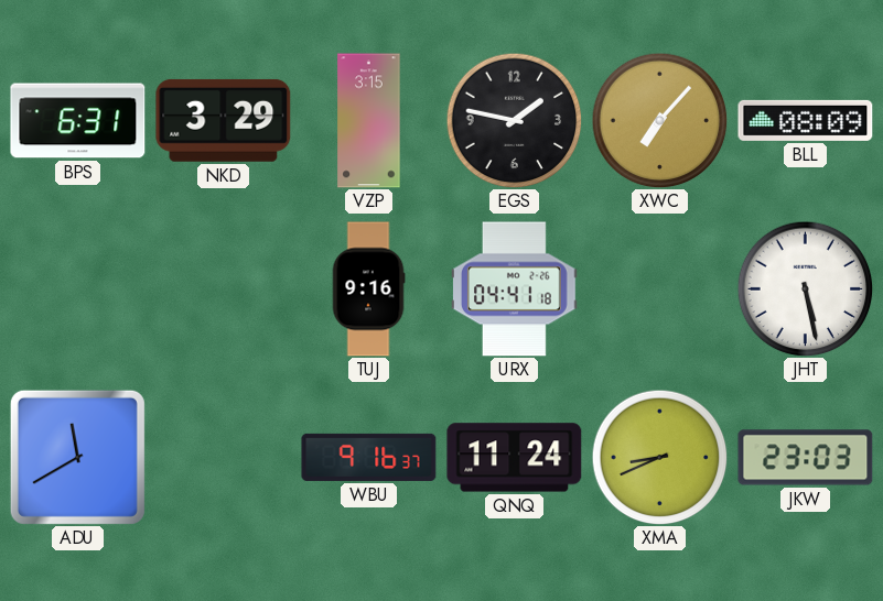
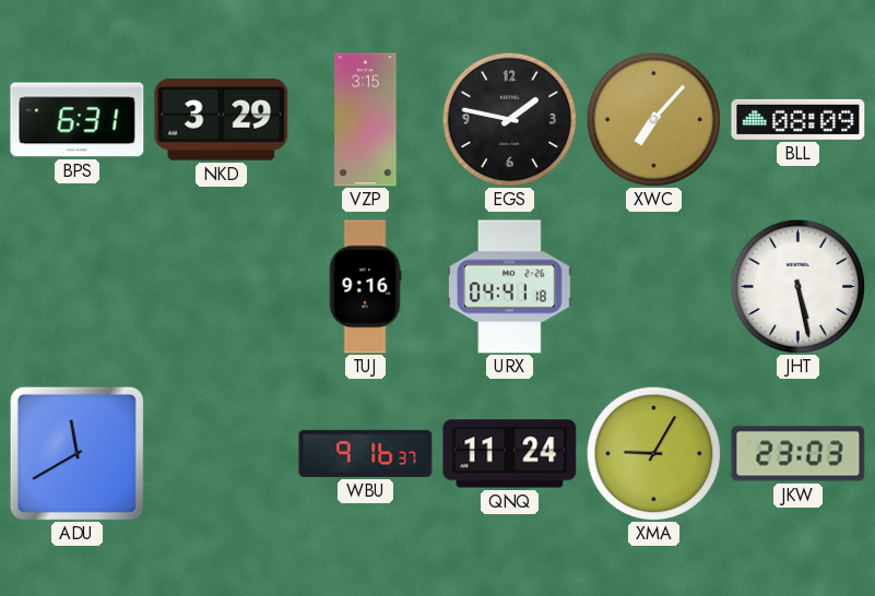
XMA: 8:41 -> 9:05
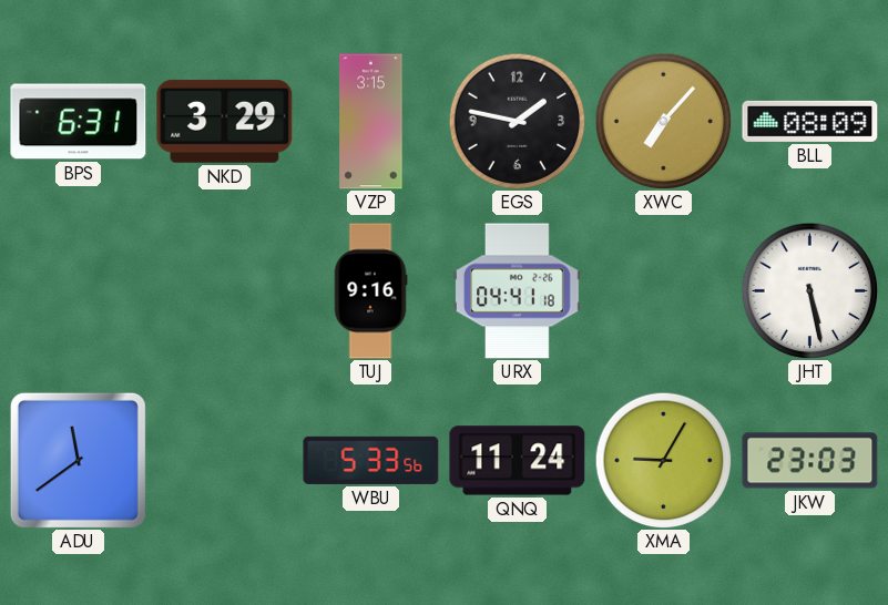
ADU: 11:40 -> 11:39
WBU: 9:16 -> 5:33
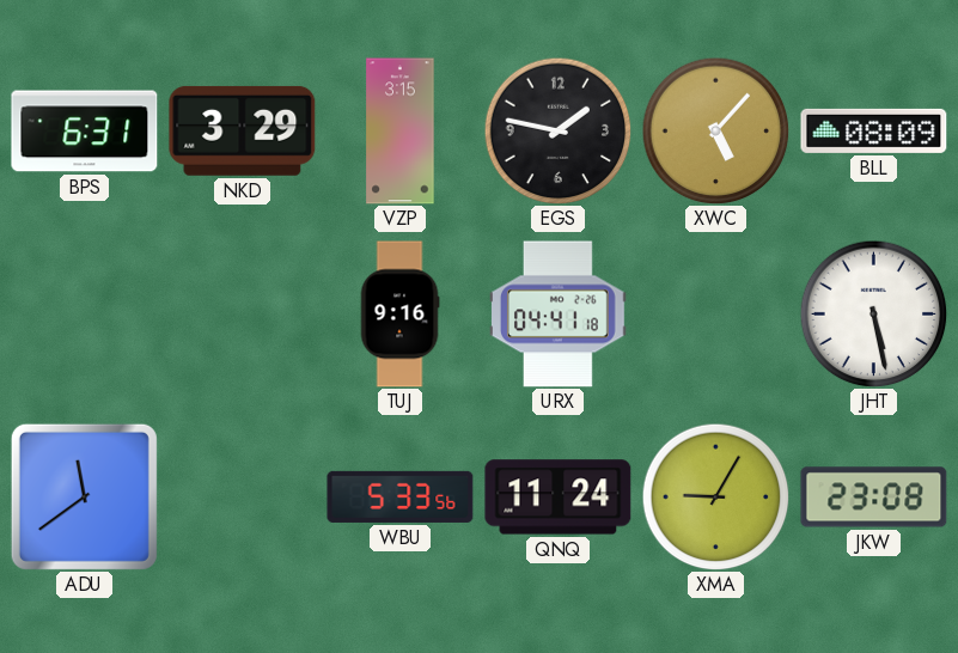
XWC: 7:07 -> 5:07
JKW: 23:03 -> 23:08
